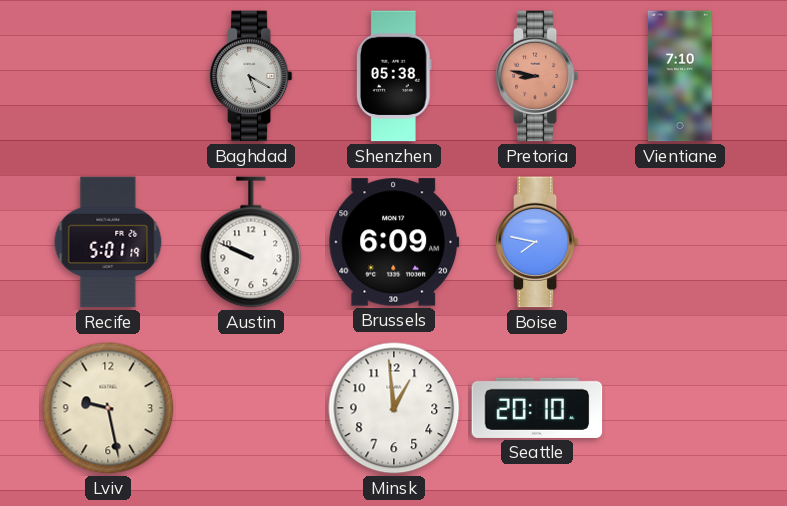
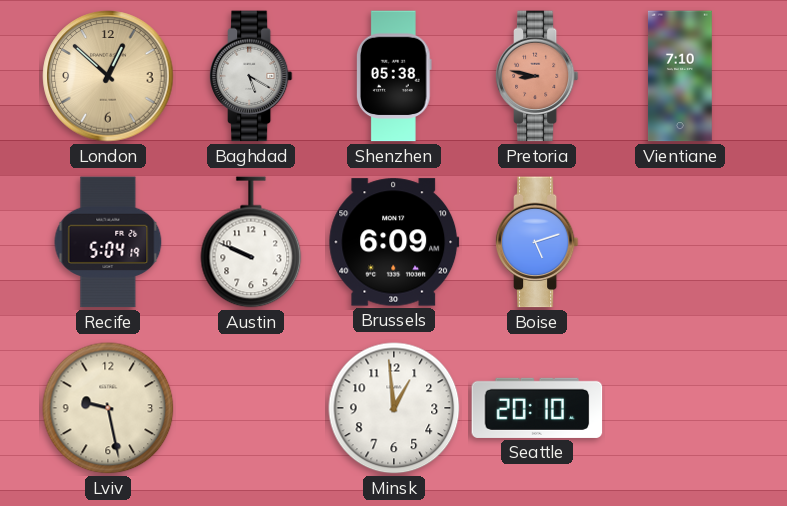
London: none -> 12:52
Recife: 5:01 -> 5:04
Boise: 7:47 -> 5:12
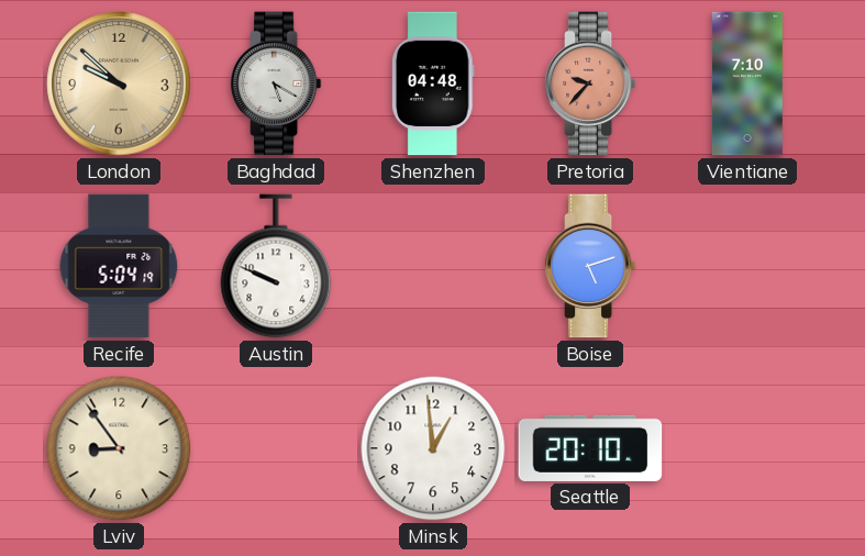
London: 12:52 -> 9:52
Shenzhen: 05:38 -> 04:48
Pretoria: 8:47 -> 9:37
Brussels: 6:09 -> none
Lviv: 9:28 -> 8:54
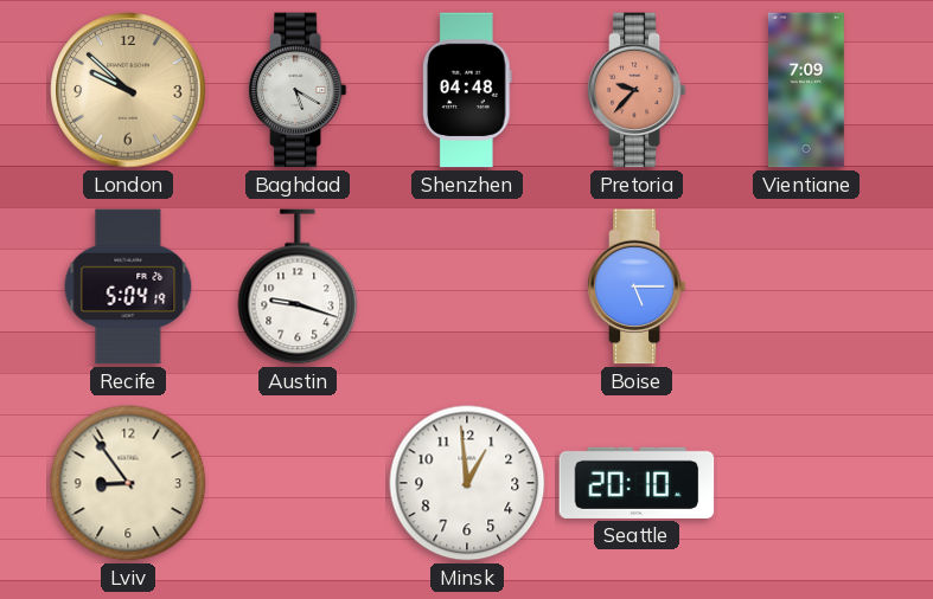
Vientiane: 7:10 -> 7:09
Austin: 9:49 -> 9:18
Boise: 5:12 -> 5:15
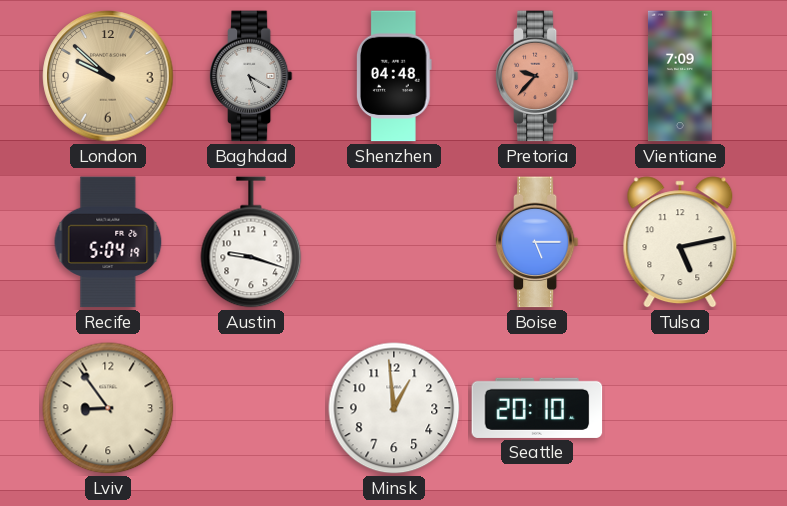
Tulsa: none -> 5:13
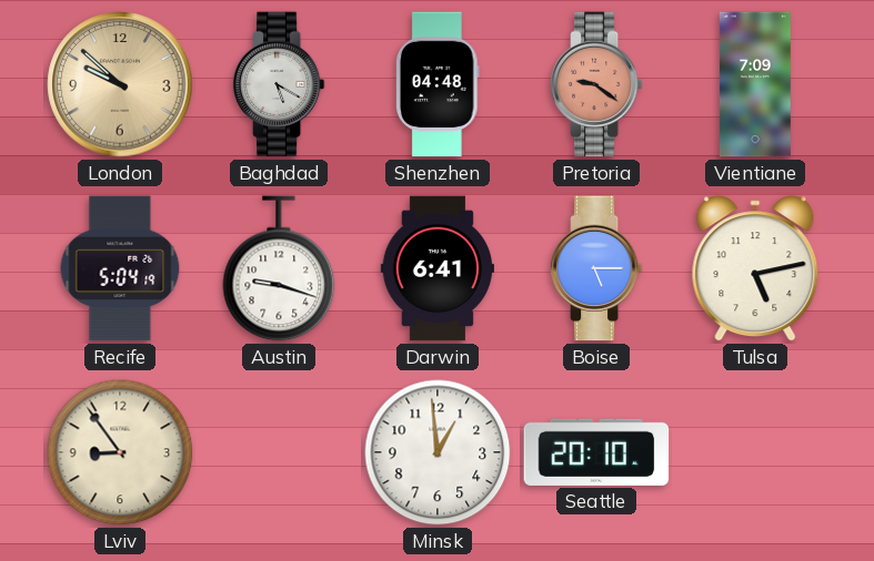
Pretoria: 9:37 -> 9:21
Darwin: none -> 6:41
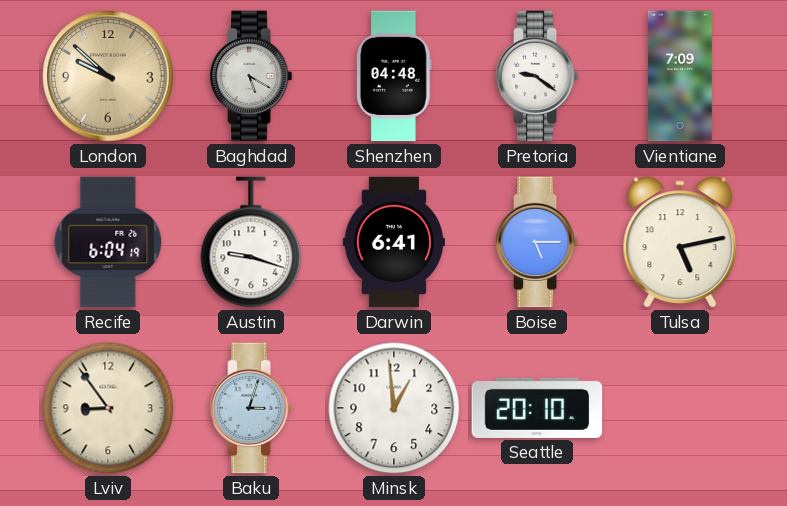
Pretoria dial: salmon -> white
Recife: 5:04 -> 6:04
Baku: none -> 3:03
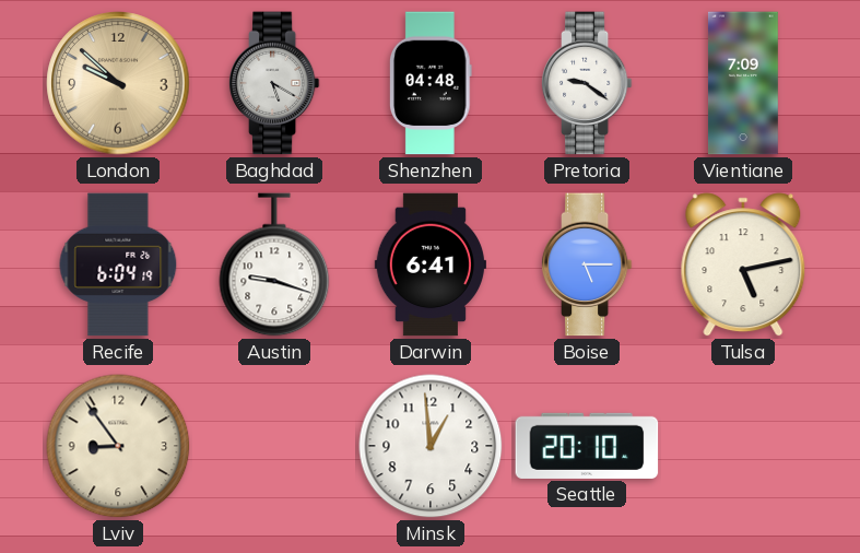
Baku: 3:03 -> none
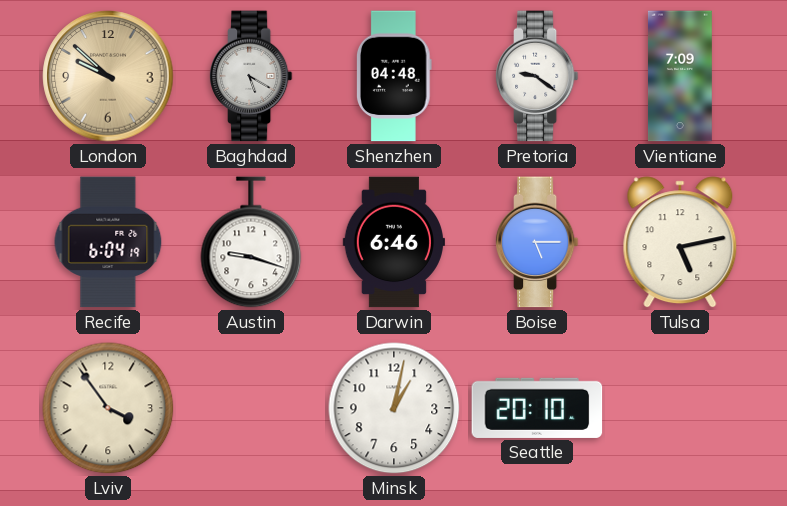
Darwin: 6:41 -> 6:46
Lviv: 8:54 -> 3:54
Minsk: 12:59 -> 1:02
